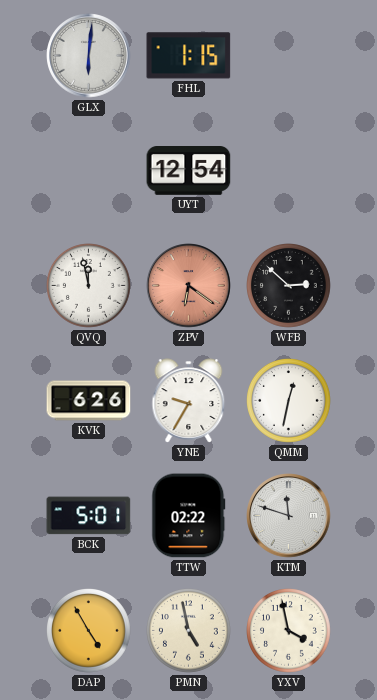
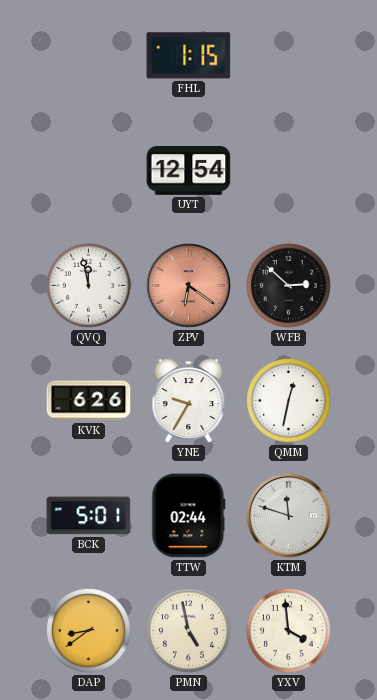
GLX: 6:01 -> none
TTW: 02:22 -> 02:44
DAP: 4:55 -> 8:39
YXV: 3:58 -> 3:59
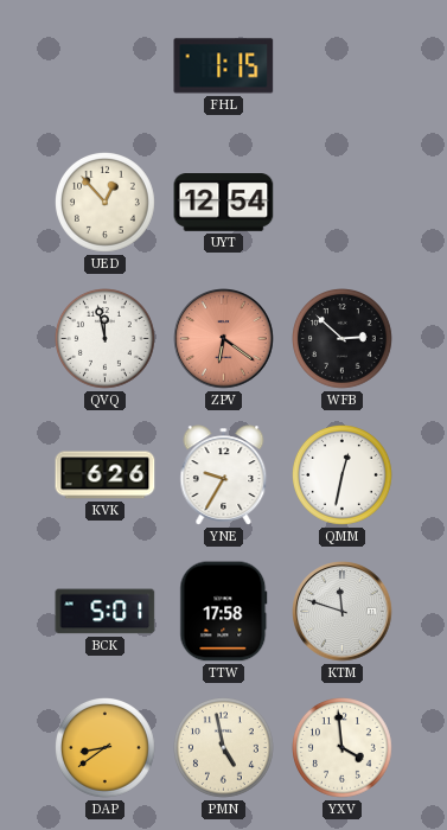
UED: none -> 12:53
TTW: 02:44 -> 17:58
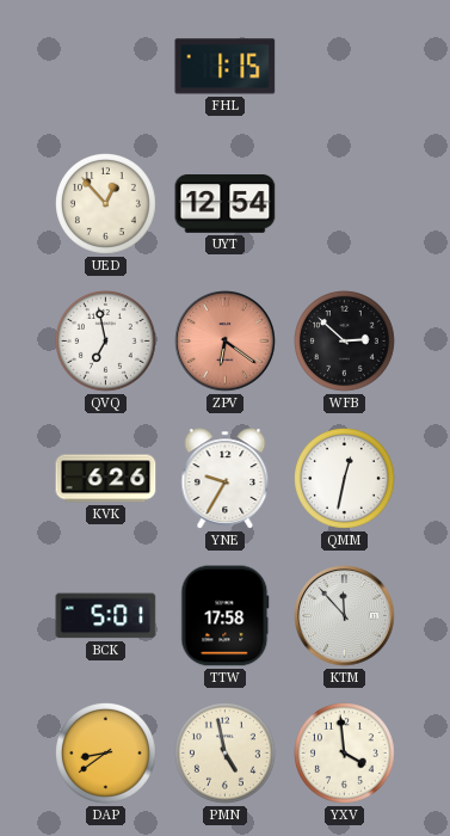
QVQ: 11:58 -> 6:58
KTM: 11:48 -> 11:53
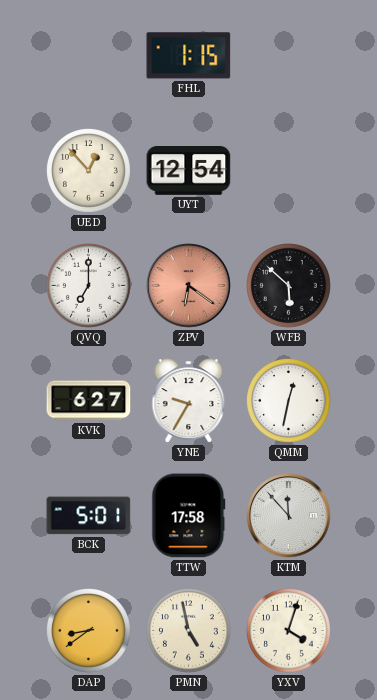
QVQ: 6:58 -> 7:00
WFB: 2:52 -> 5:52
KVK: 6:26 -> 6:27
YXV: 3:59 -> 4:03
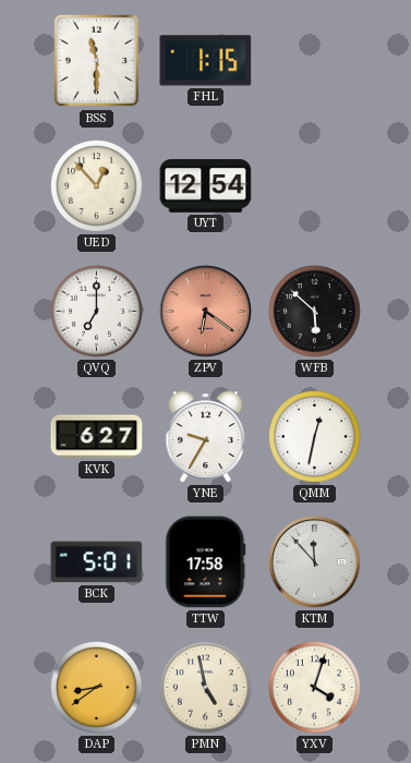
BSS: none -> 11:30
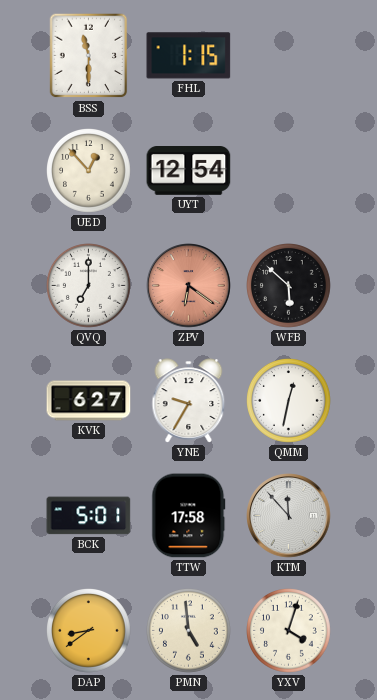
PMN: 4:58 -> 4:59
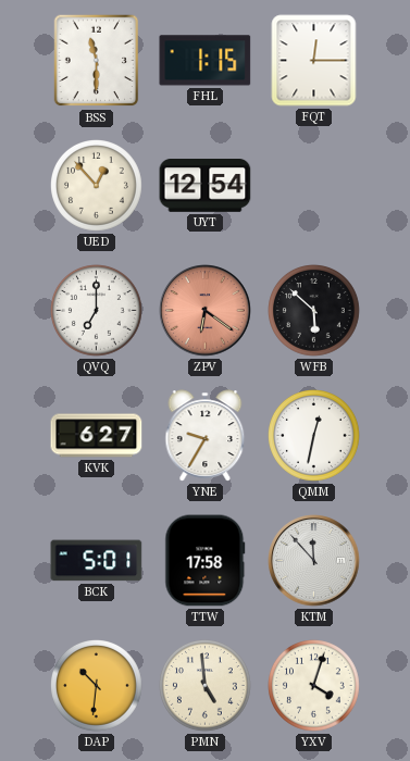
FQT: none -> 12:15
DAP: 8:39 -> 10:31
